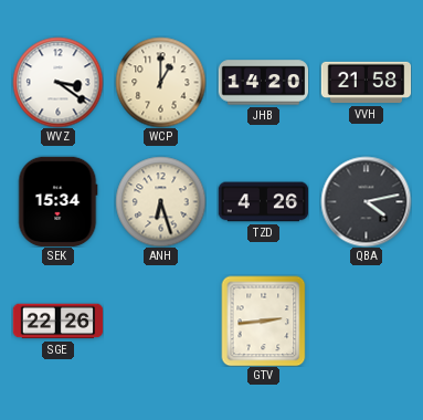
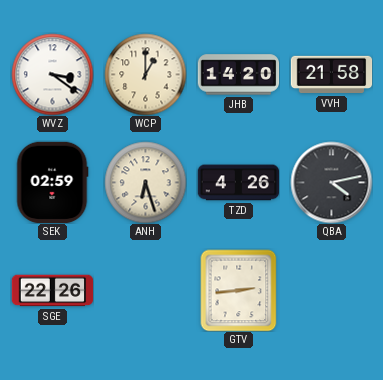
SEK: 15:34 -> 02:59
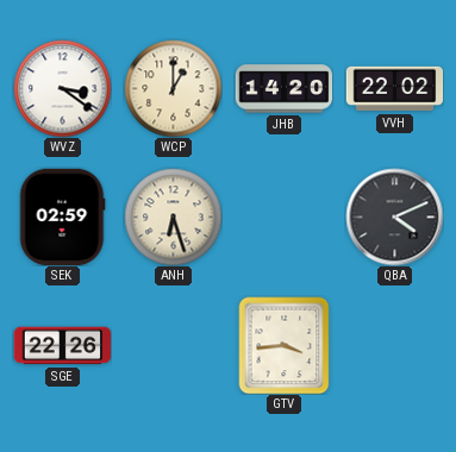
VVH: 21:58 -> 22:02
TZD: 4:26 -> none
QBA: 4:13 -> 4:11
GTV: 2:44 -> 3:44
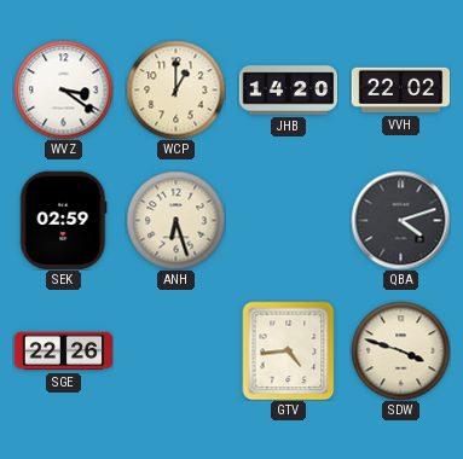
QBA: 4:11 -> 4:12
GTV: 3:44 -> 4:44
SDW: none -> 3:48
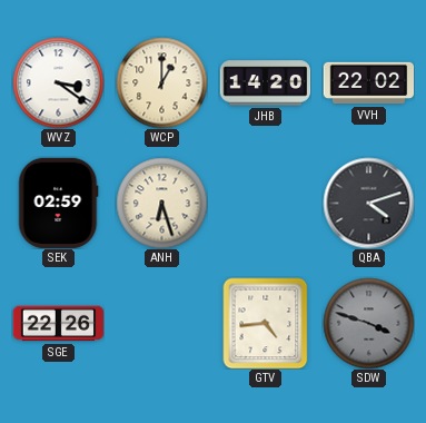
SDW dial: cream -> grey
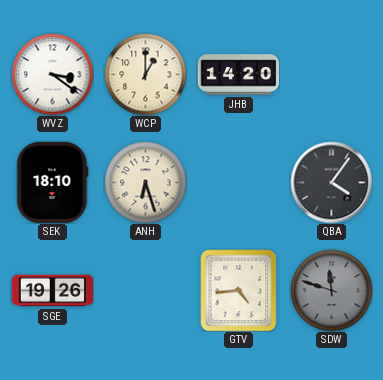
VVH: 22:02 -> none
SEK: 02:59 -> 18:10
QBA: 4:12 -> 4:06
SGE: 22:26 -> 19:26
SDW: 3:48 -> 11:48
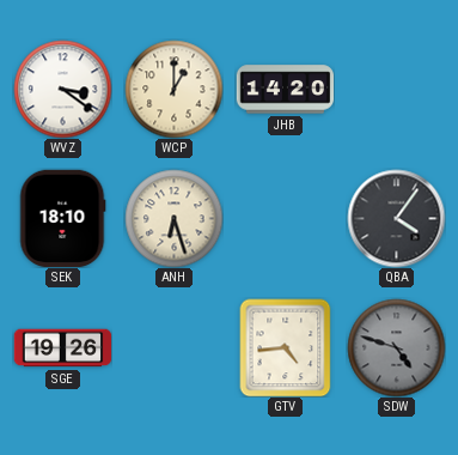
SDW: 11:48 -> 4:48
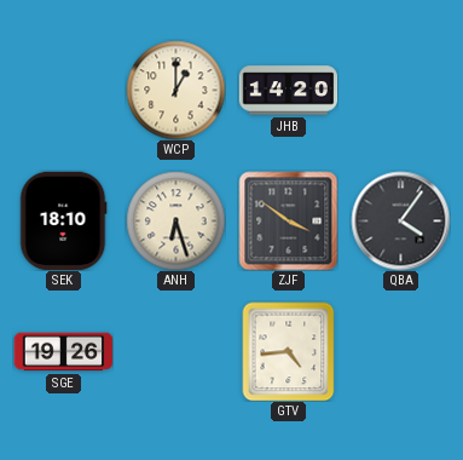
WVZ: 3:21 -> none
ZJF: none -> 3:51
SDW: 4:48 -> none
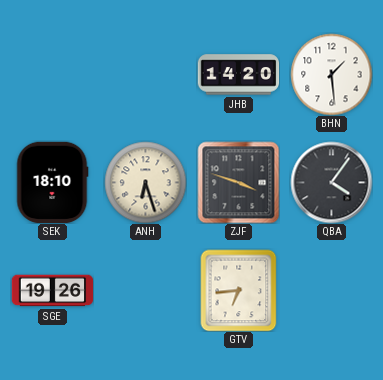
WCP: 1:00 -> none
BHN: none -> 1:29
ZJF: 3:51 -> 3:48
GTV: 4:44 -> 6:44
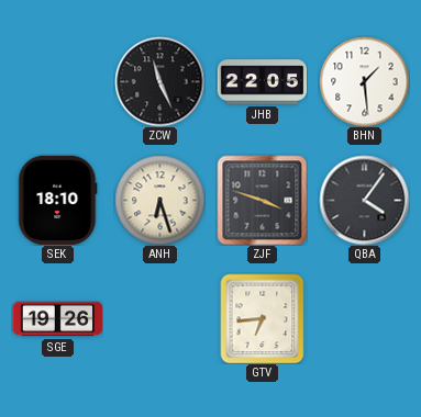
ZCW: none -> 11:26
JHB: 14:20 -> 22:05
